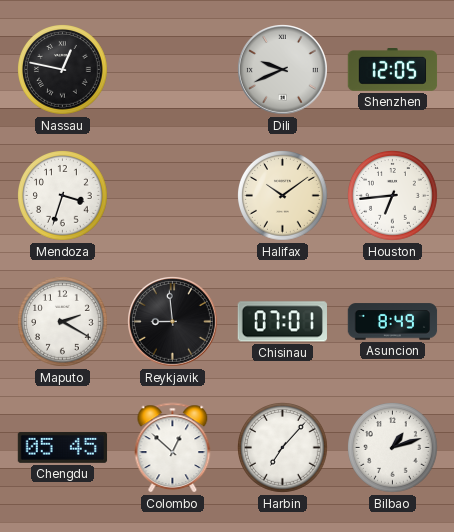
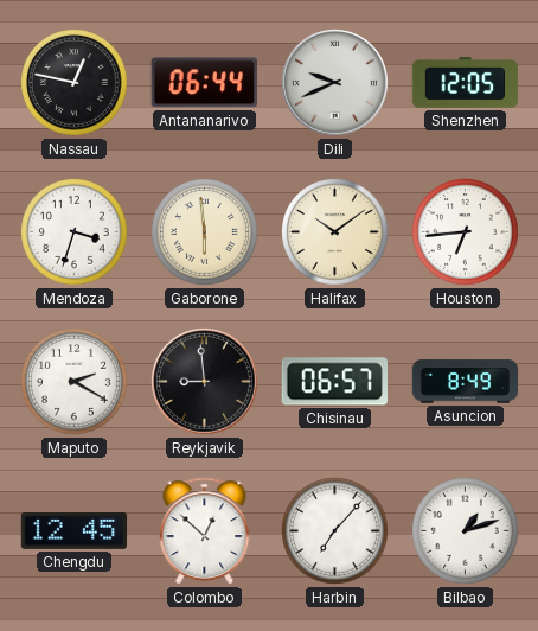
Antananarivo: none -> 06:44
Gaborone: none -> 5:59
Chisinau: 07:01 -> 06:57
Chengdu: 05:45 -> 12:45
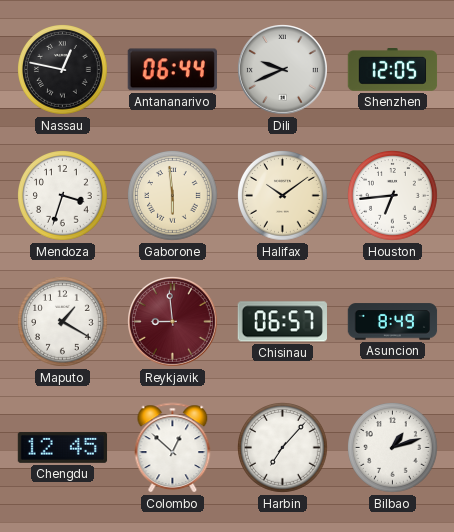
Maputo: 2:20 -> 1:20
Reykjavik dial: black -> burgundy
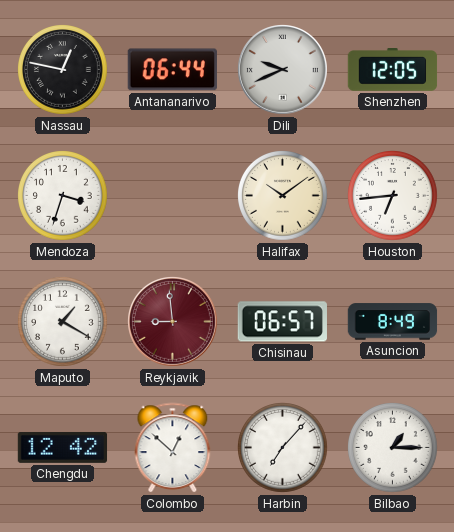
Gaborone: 5:59 -> none
Chengdu: 12:45 -> 12:42
Bilbao: 1:12 -> 1:15
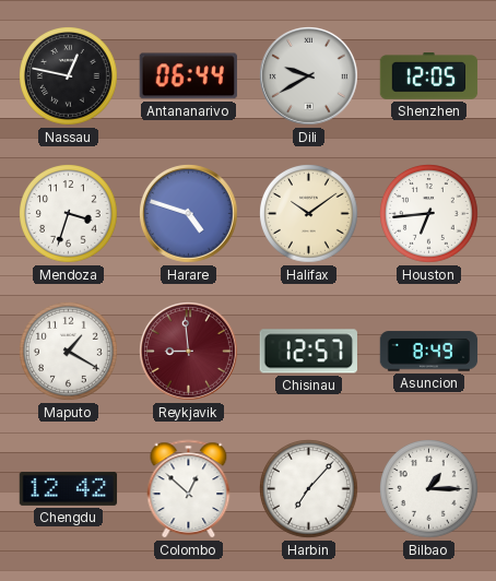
Dili: 9:41 -> 9:40
Harare: none -> 4:48
Chisinau: 06:57 -> 12:57
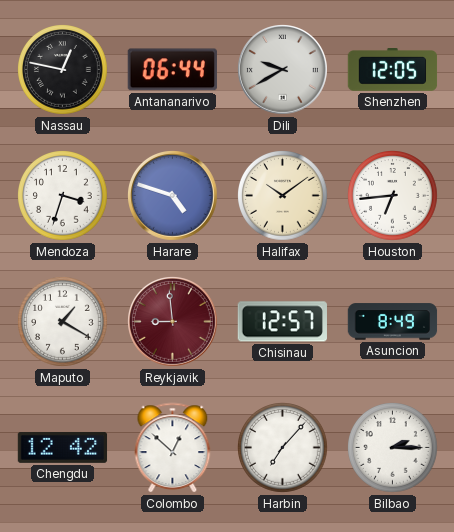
Bilbao: 1:15 -> 2:15
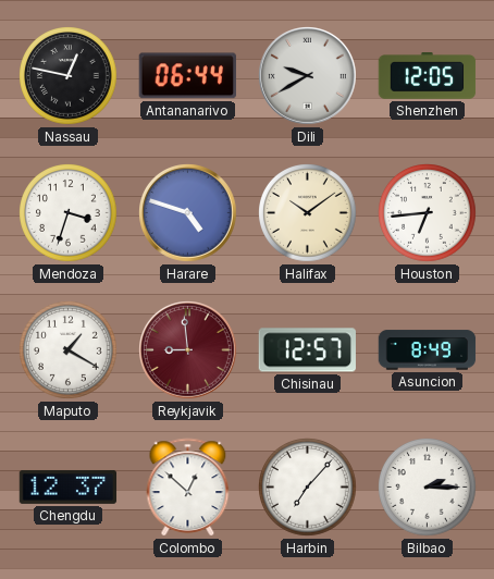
Chengdu: 12:42 -> 12:37
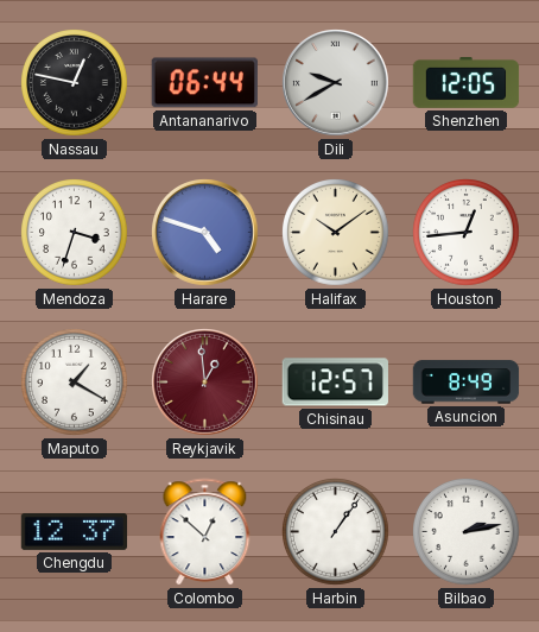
Houston: 6:44 -> 12:44
Reykjavik: 8:59 -> 12:59
Harbin: 7:07 -> 1:06
Bilbao: 2:15 -> 2:13
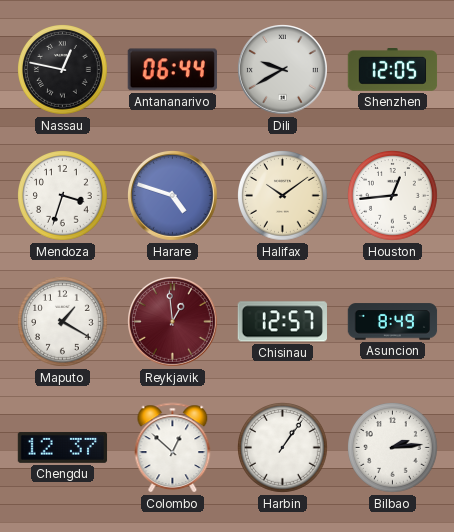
Bilbao: 2:13 -> 2:14
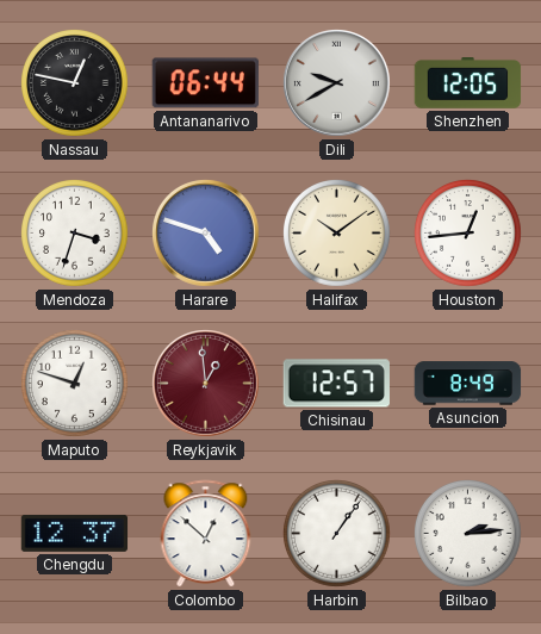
Maputo: 1:20 -> 12:48
